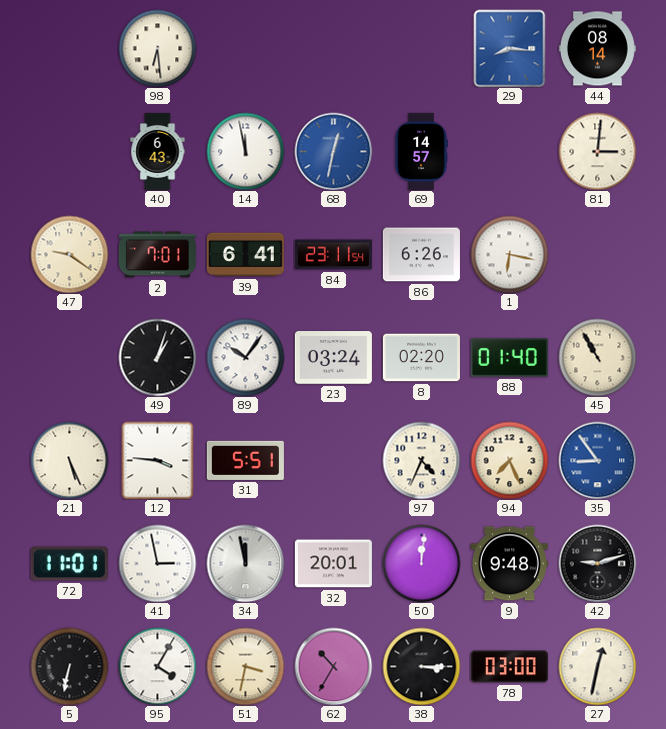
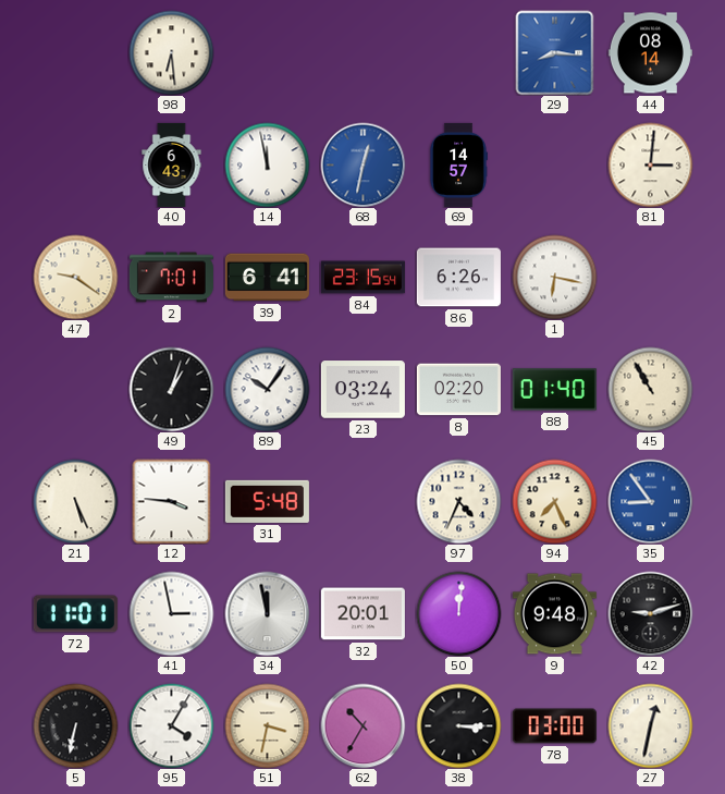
84: 23:11 -> 23:15
31: 5:51 -> 5:48
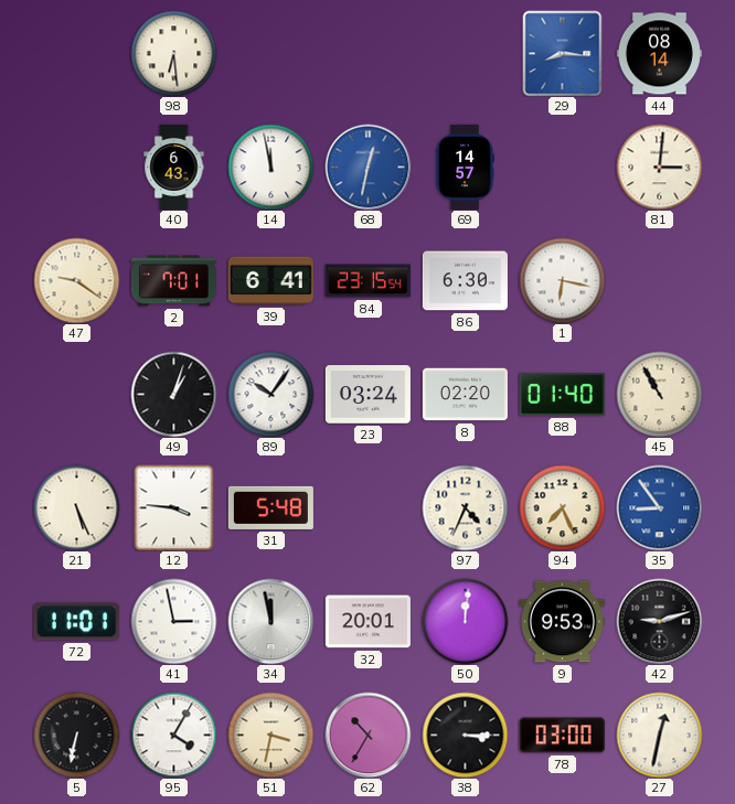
86: 6:26 -> 6:30
9: 9:48 -> 9:53
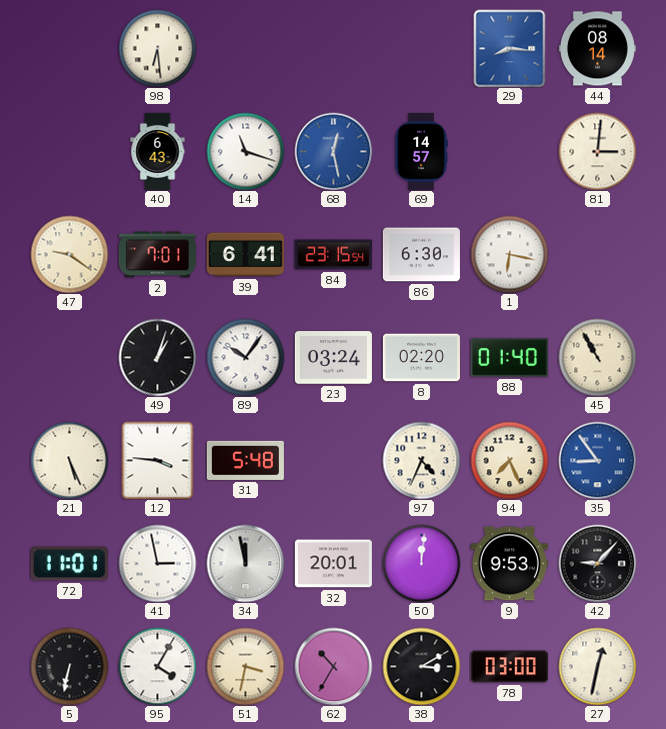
14: 11:58 -> 11:18
68: 12:32 -> 12:28
42: 9:12 -> 9:07
38: 3:15 -> 3:10
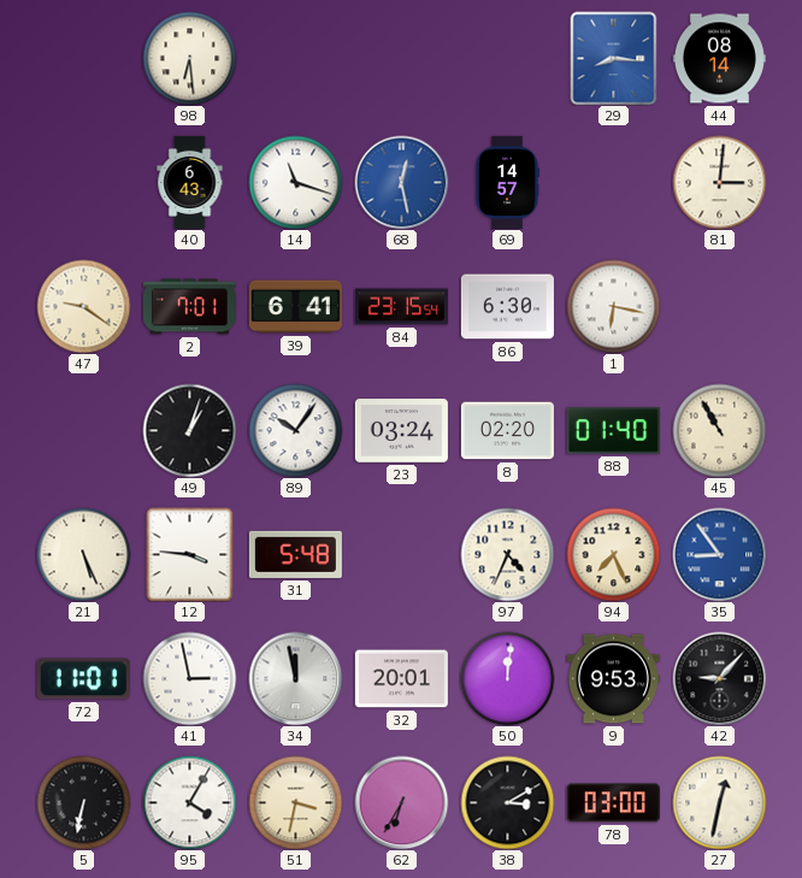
62: 10:35 -> 6:35
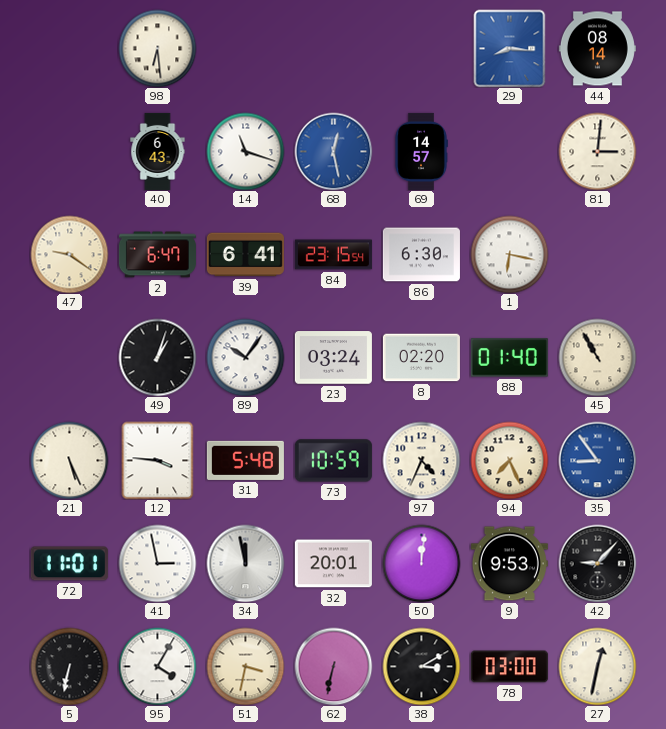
2: 7:01 -> 6:47
73: none -> 10:59
62: 6:35 -> 6:32
